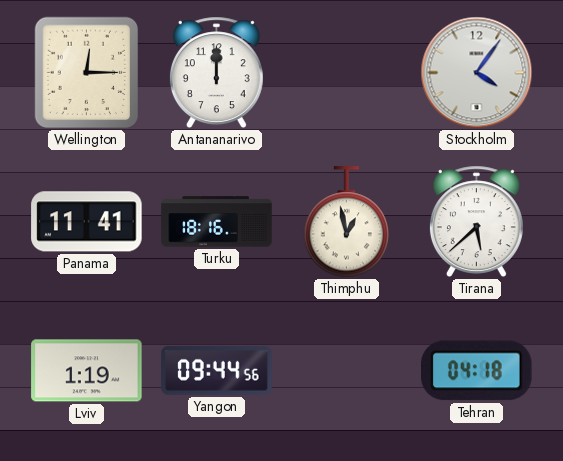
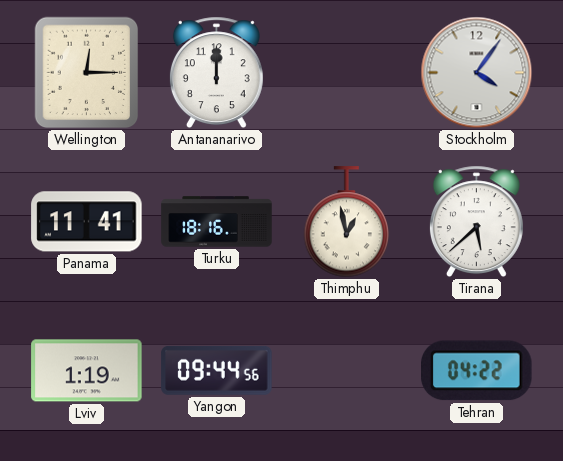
Tehran: 04:18 -> 04:22
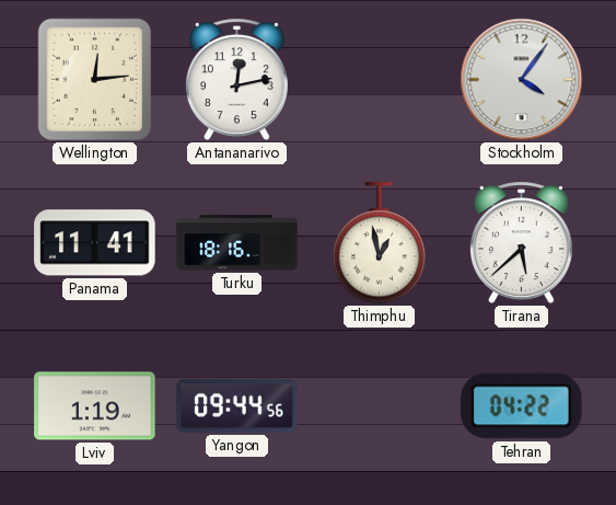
Wellington: 12:15 -> 12:14
Antananarivo: 12:00 -> 12:13
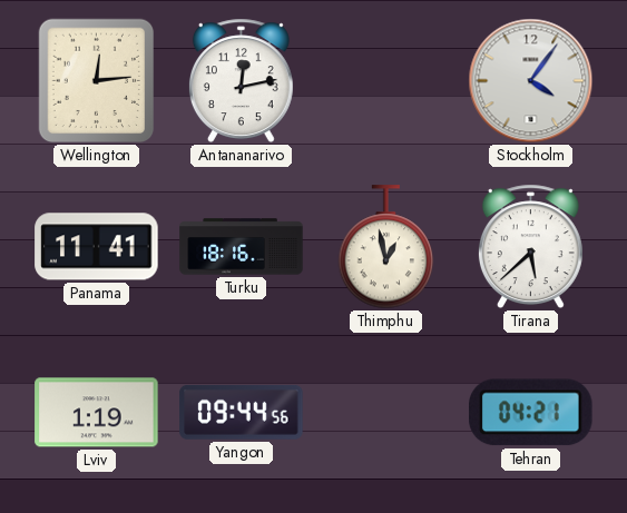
Tehran: 04:22 -> 04:21
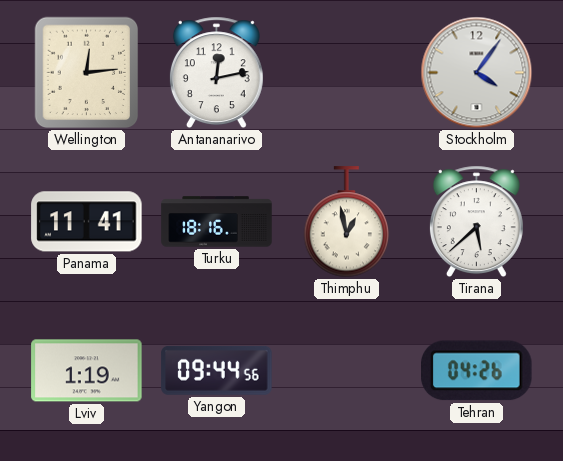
Tehran: 04:21 -> 04:26
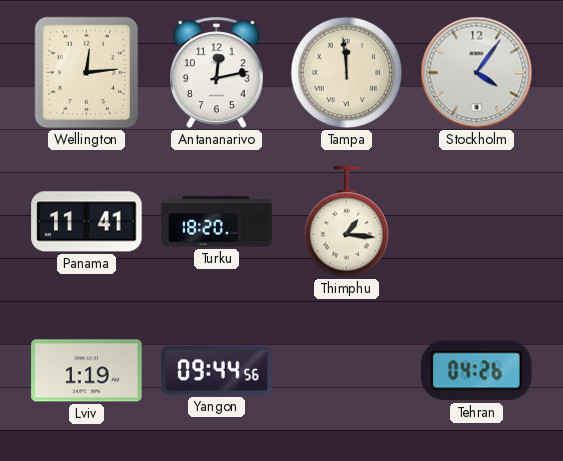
Tampa: none -> 11:59
Turku: 18:16 -> 18:20
Thimphu: 12:58 -> 1:16
Tirana: 5:38 -> none
